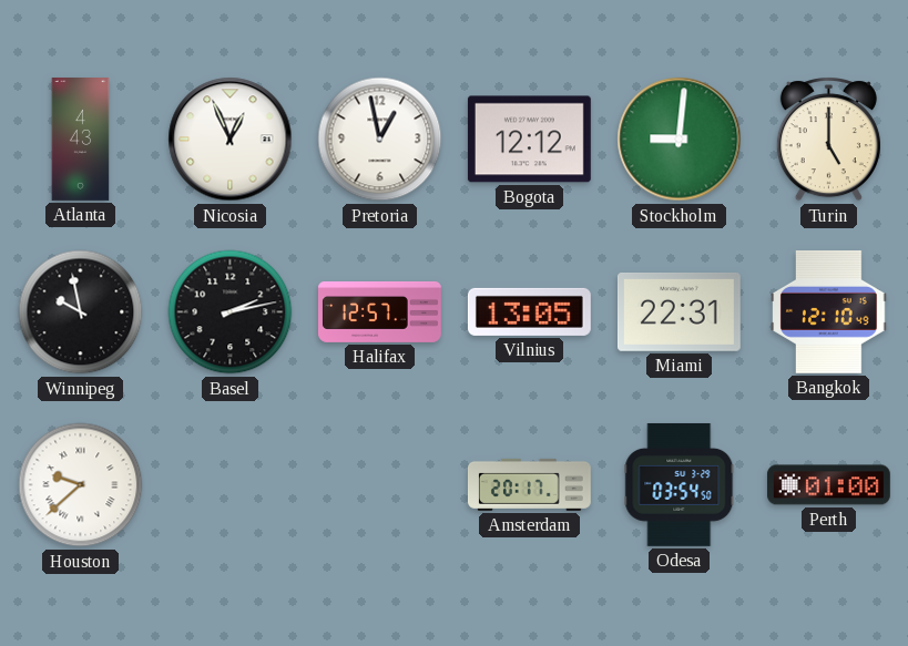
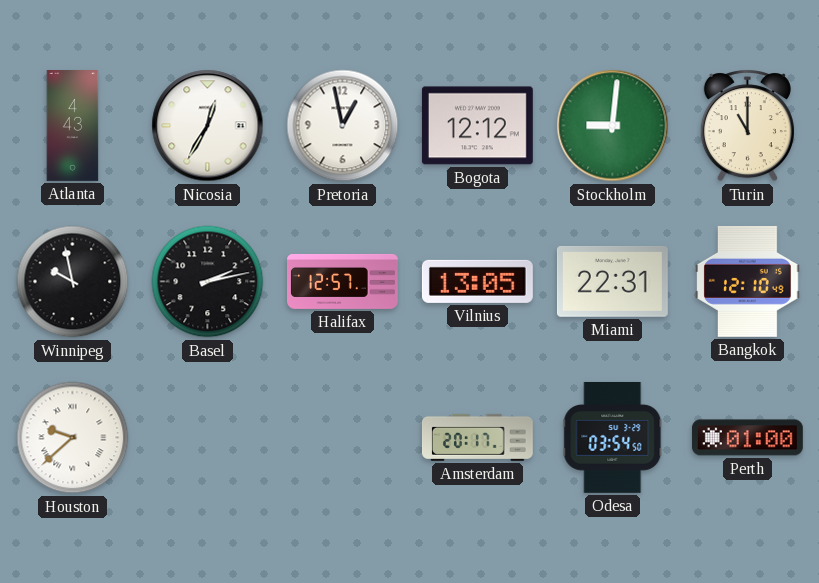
Nicosia: 12:56 -> 12:35
Turin: 5:00 -> 11:00
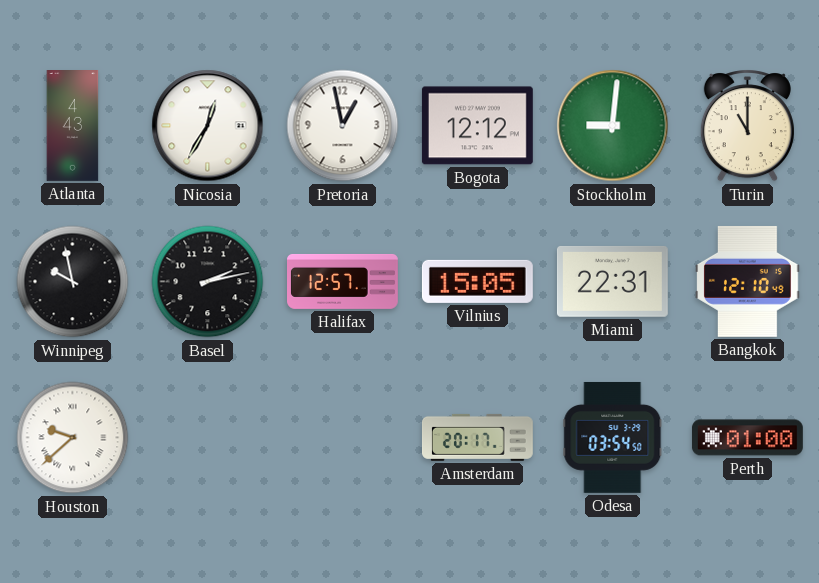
Vilnius: 13:05 -> 15:05
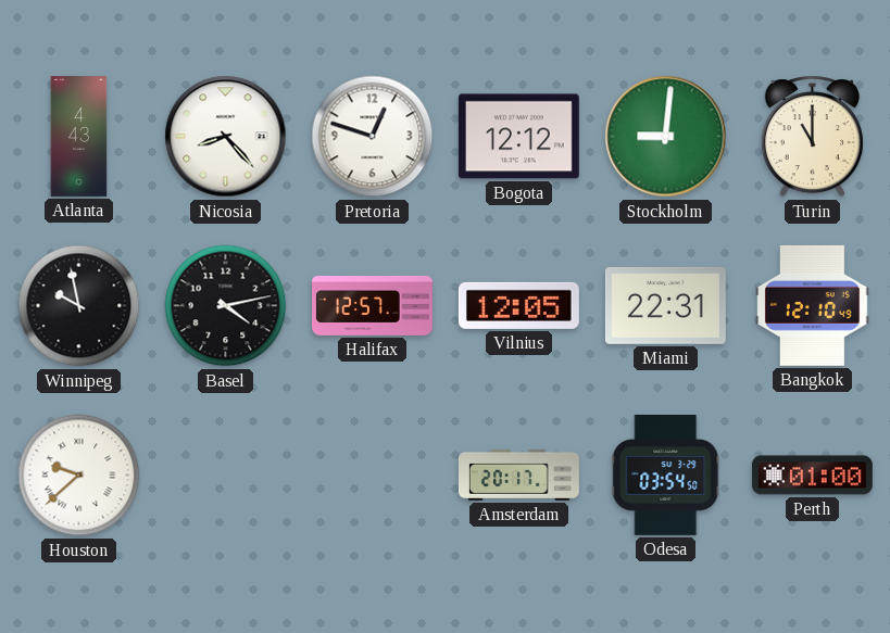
Nicosia: 12:35 -> 8:23
Pretoria: 12:58 -> 12:48
Basel: 2:13 -> 4:13
Vilnius: 15:05 -> 12:05
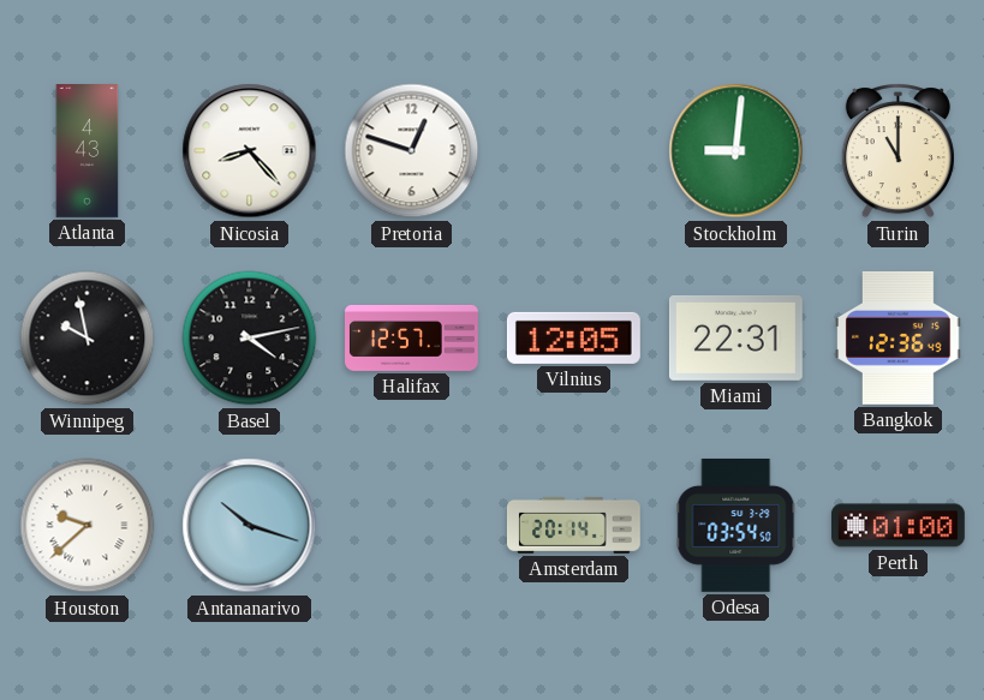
Bogota: 12:12 -> none
Bangkok: 12:10 -> 12:36
Antananarivo: none -> 10:18
Amsterdam: 20:17 -> 20:14
